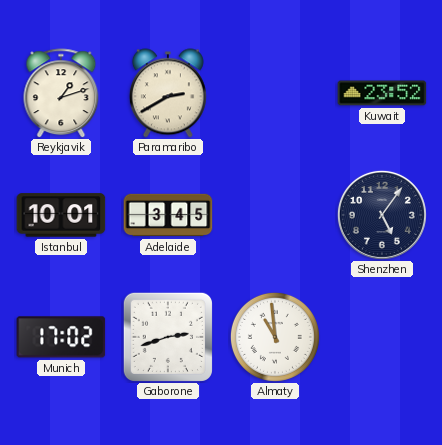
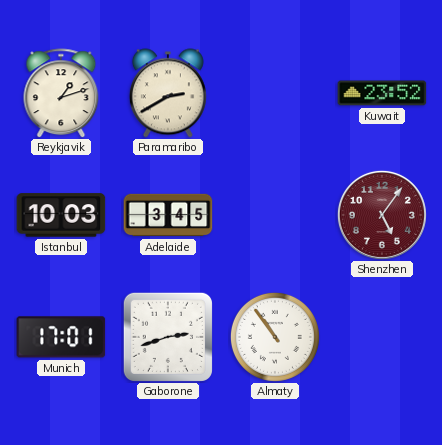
Istanbul: 10:01 -> 10:03
Shenzhen dial: navy -> burgundy
Munich: 17:02 -> 17:01
Almaty: 10:59 -> 10:54
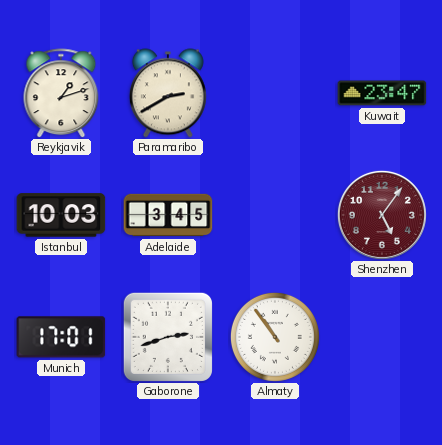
Kuwait: 23:52 -> 23:47
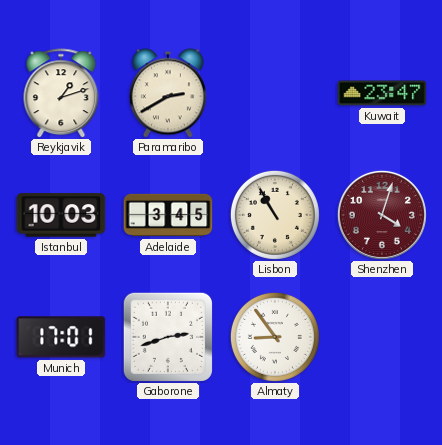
Lisbon: none -> 10:55
Shenzhen: 5:06 -> 4:03
Almaty: 10:54 -> 8:54
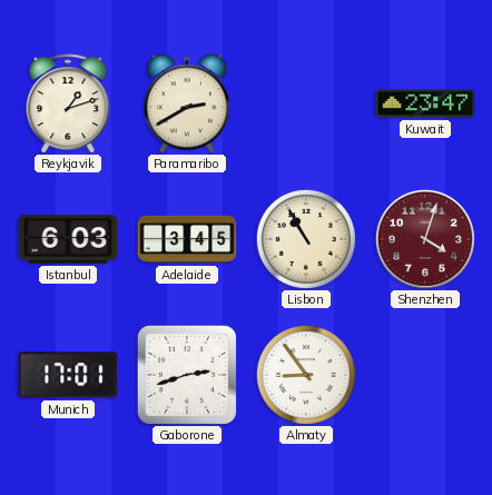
Istanbul: 10:03 -> 6:03
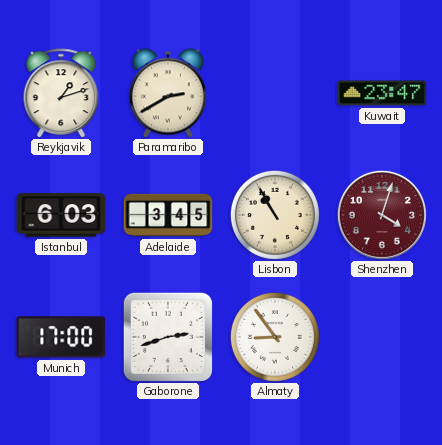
Munich: 17:01 -> 17:00
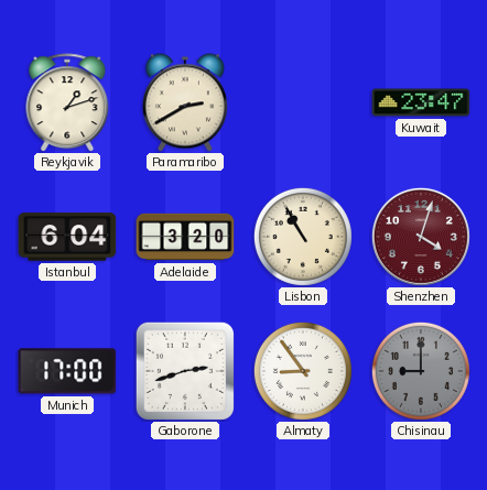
Istanbul: 6:03 -> 6:04
Adelaide: 3:45 -> 3:20
Chisinau: none -> 9:00
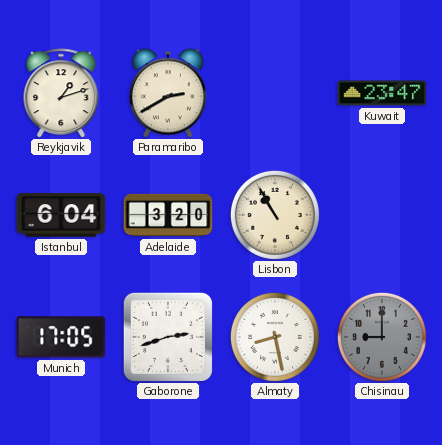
Shenzhen: 4:03 -> none
Munich: 17:00 -> 17:05
Almaty: 8:54 -> 8:28
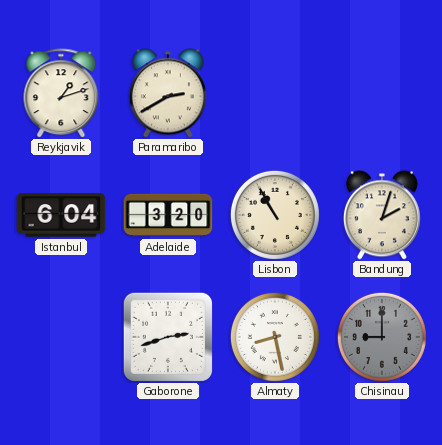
Kuwait: 23:47 -> none
Bandung: none -> 2:03
Munich: 17:05 -> none
